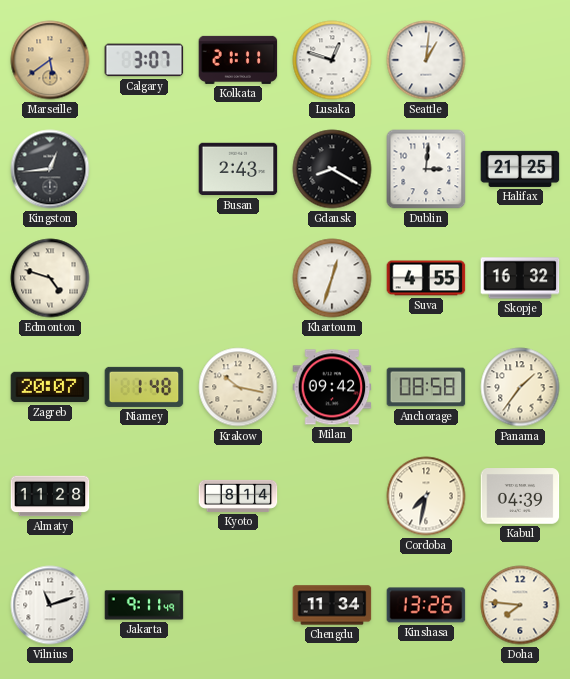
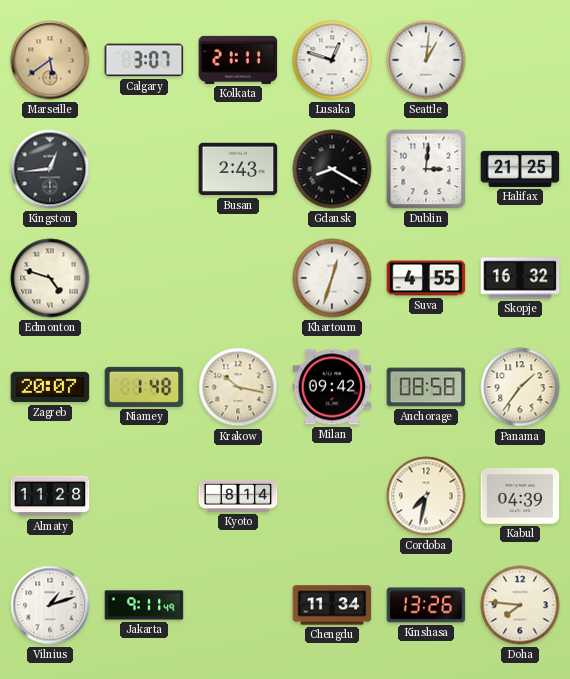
Vilnius: 11:12 -> 1:12
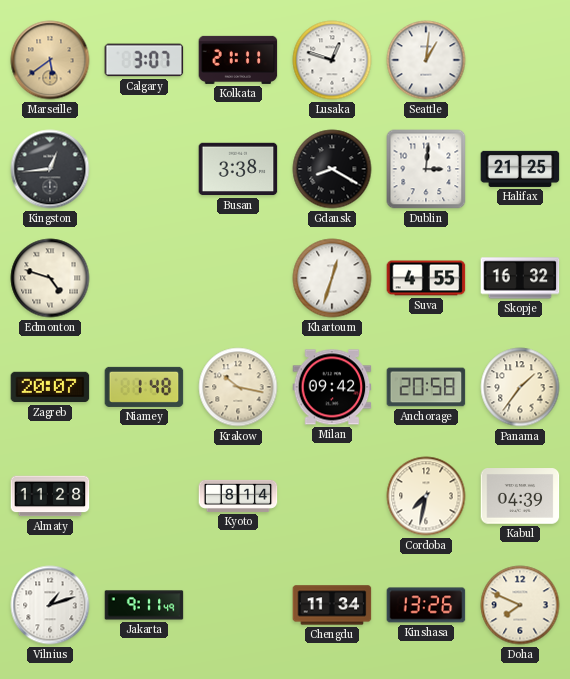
Busan: 2:43 -> 3:38
Anchorage: 08:58 -> 20:58
Doha: 7:46 -> 7:49
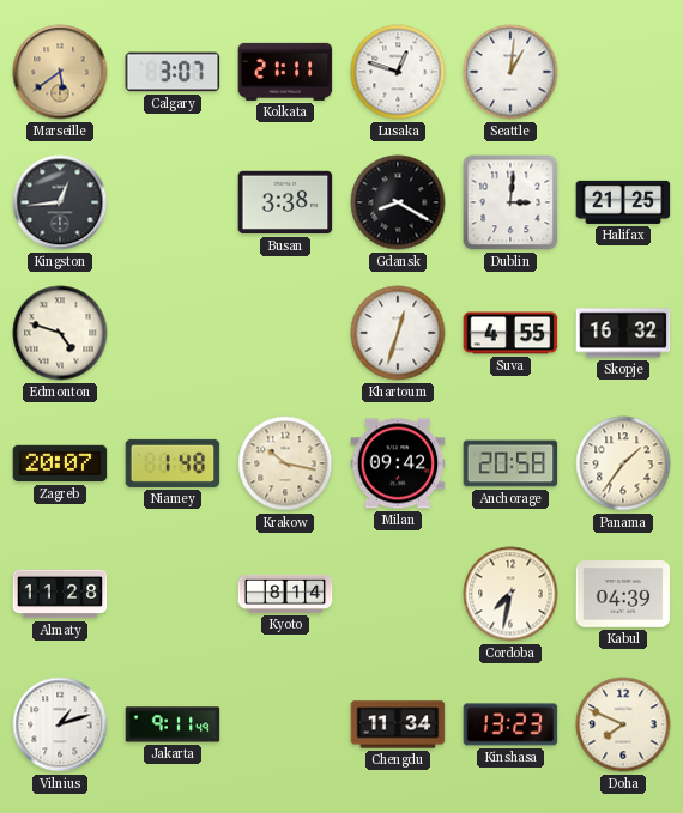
Kinshasa: 13:26 -> 13:23
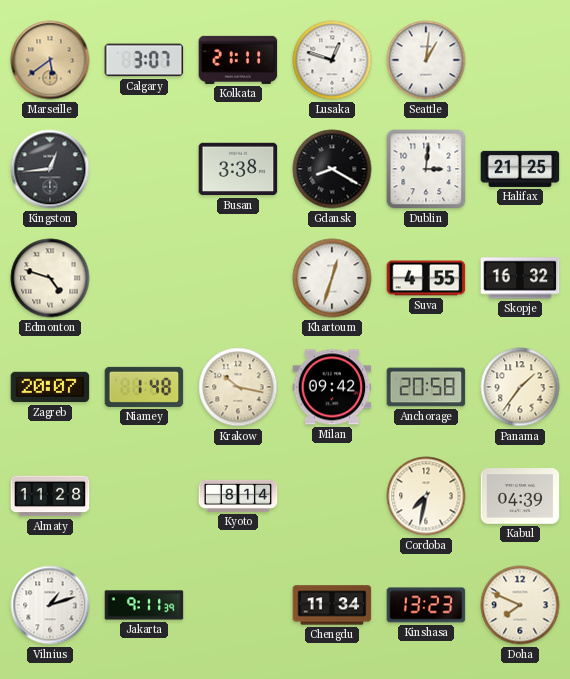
Jakarta: 9:11:49 -> 9:11:39
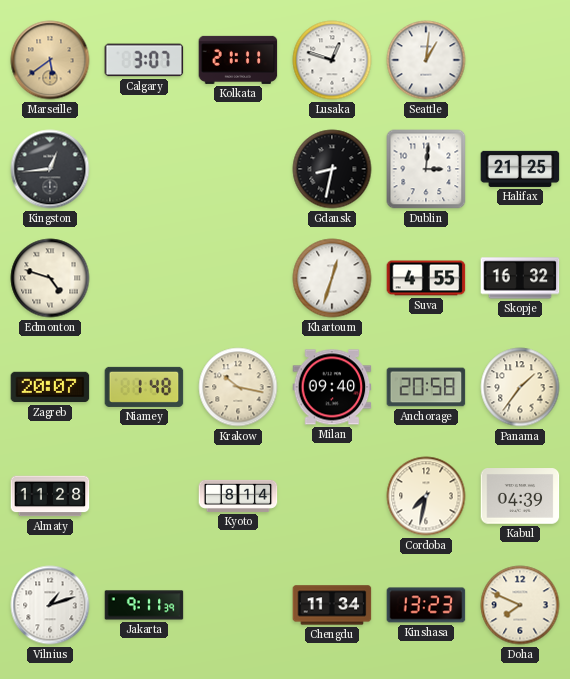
Busan: 3:38 -> none
Gdansk: 8:20 -> 8:32
Milan: 09:42 -> 09:40
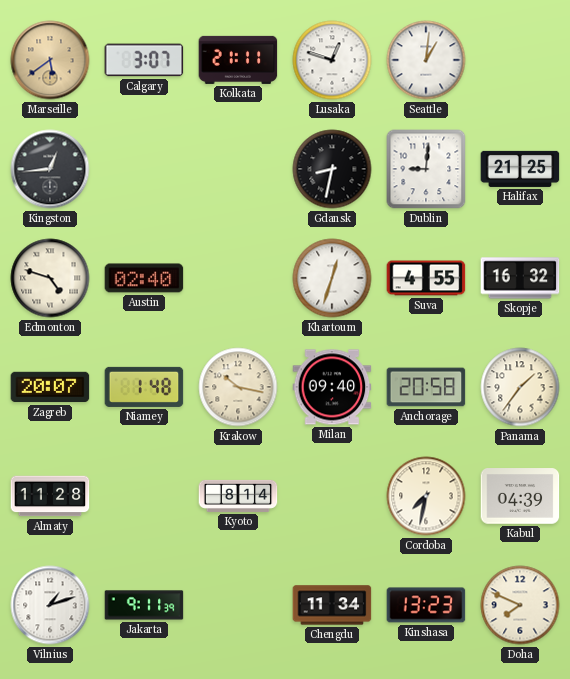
Dublin: 3:01 -> 9:01
Austin: none -> 02:40
